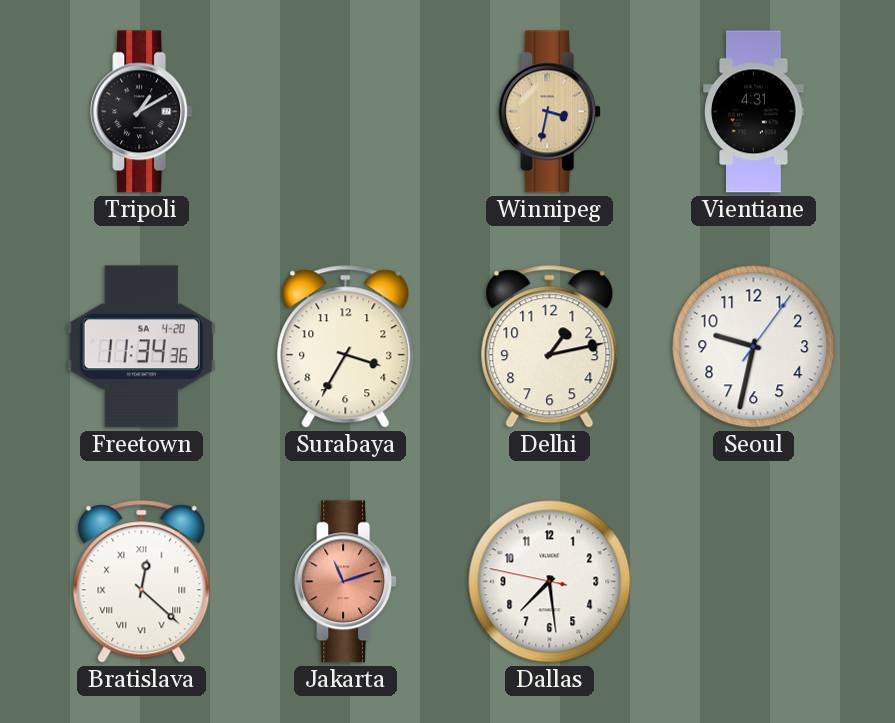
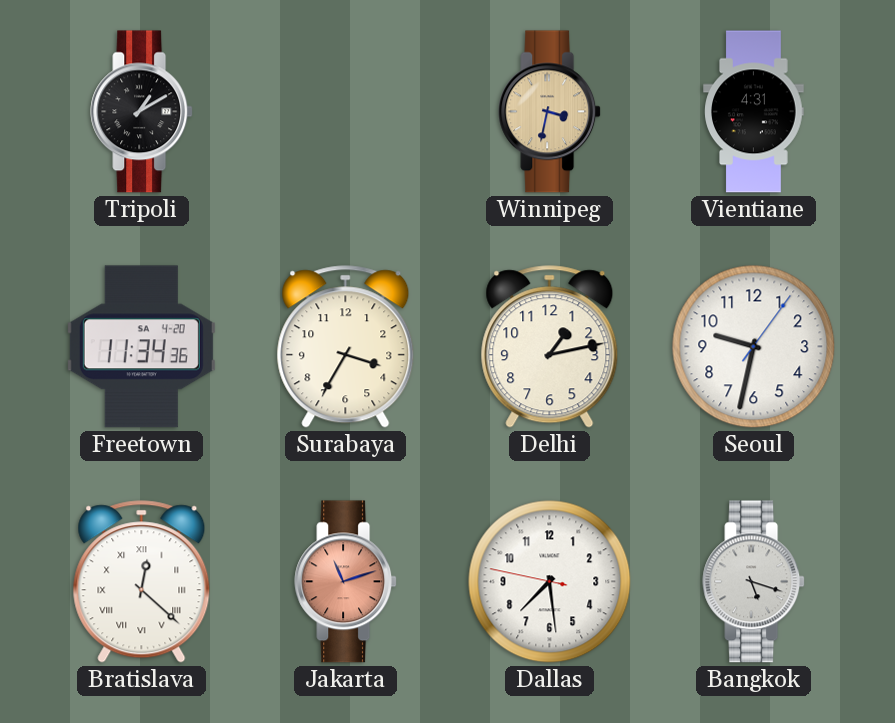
Bangkok: none -> 5:18
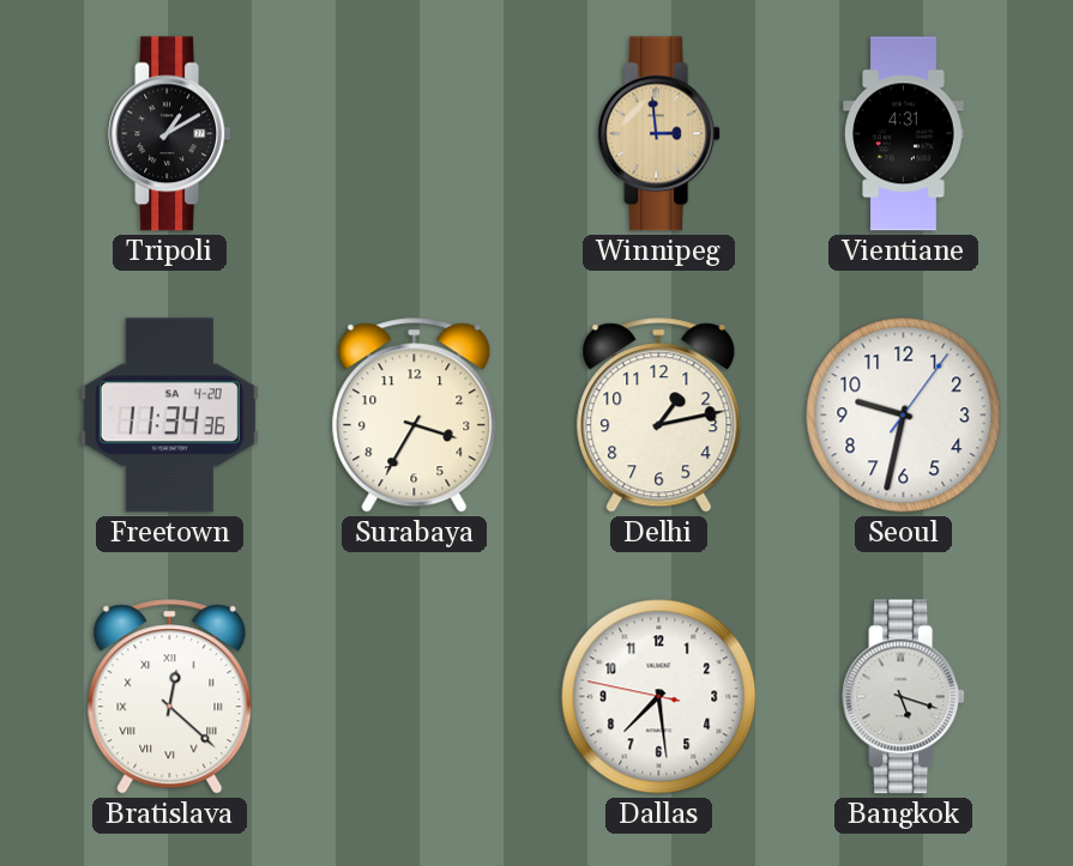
Winnipeg: 3:32 -> 2:59
Jakarta: 11:12 -> none
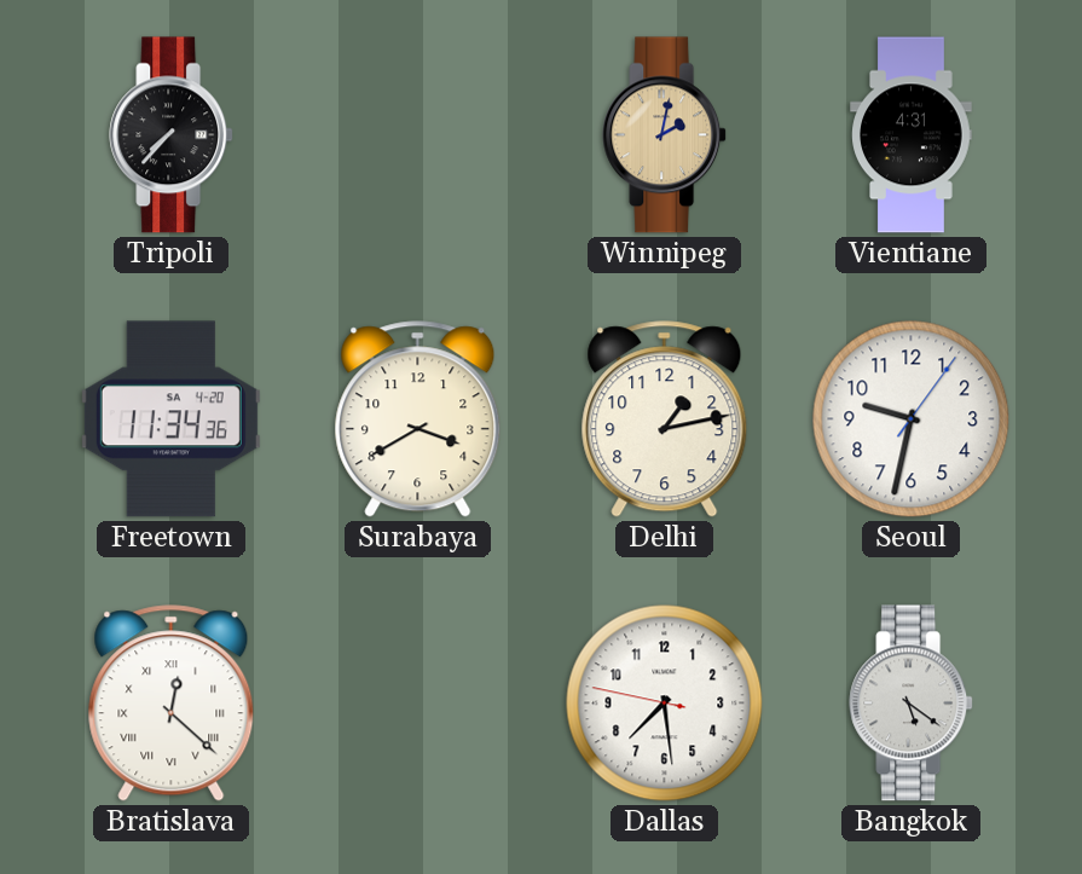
Tripoli: 1:10 -> 7:37
Winnipeg: 2:59 -> 2:02
Surabaya: 3:35 -> 3:40
Bangkok: 5:18 -> 5:21
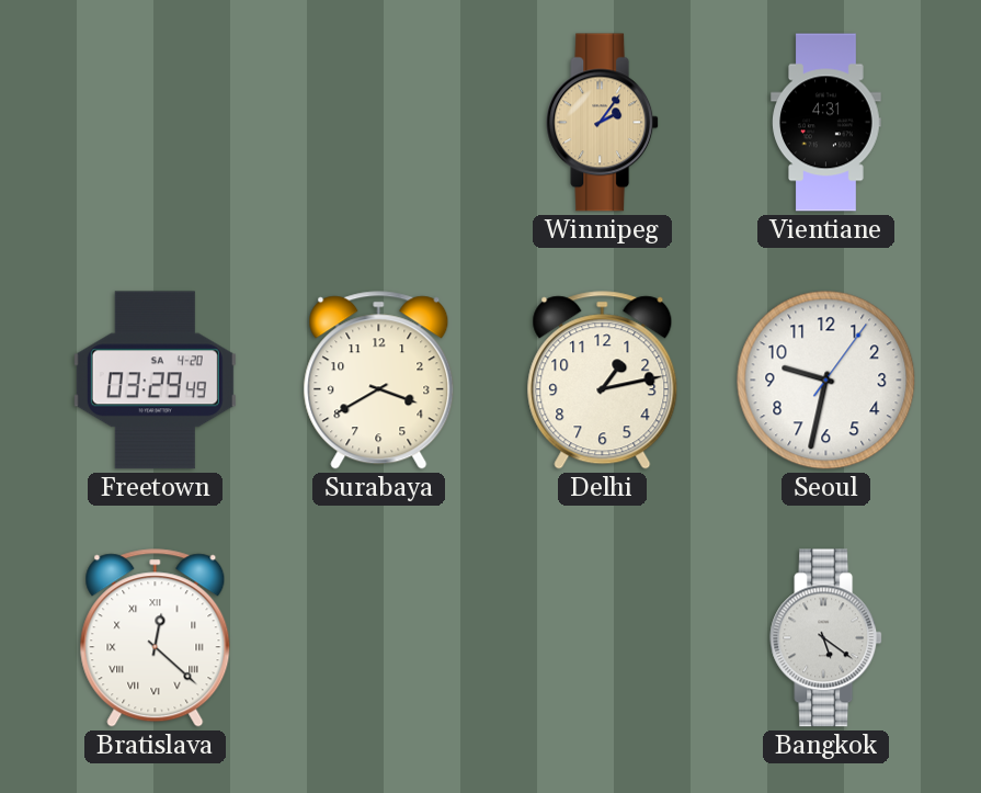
Tripoli: 7:37 -> none
Winnipeg: 2:02 -> 2:06
Freetown: 11:34 -> 03:29
Dallas: 7:28 -> none
